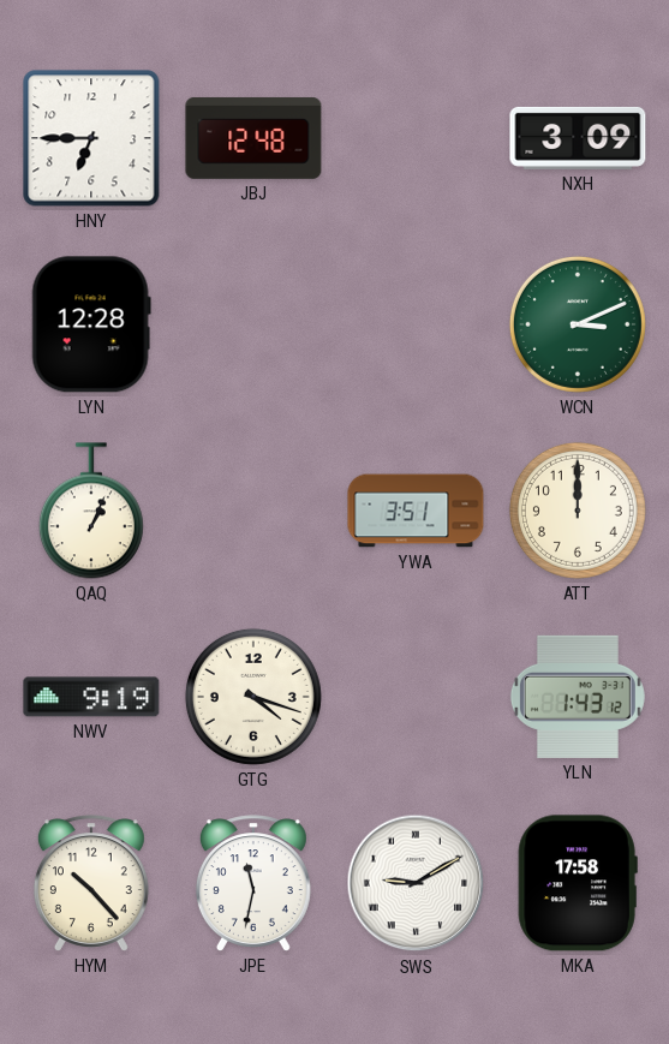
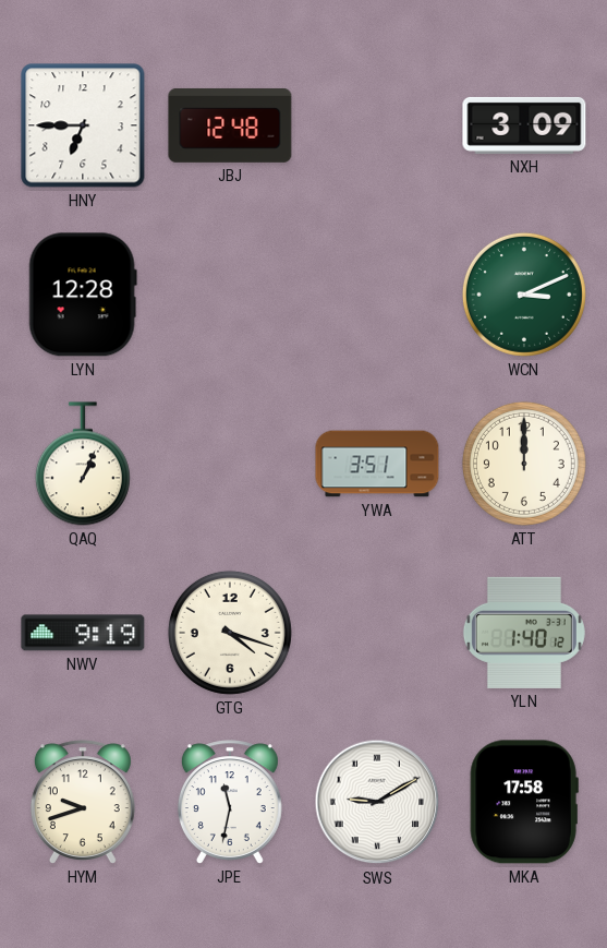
YLN: 1:43 -> 1:40
HYM: 10:23 -> 9:42
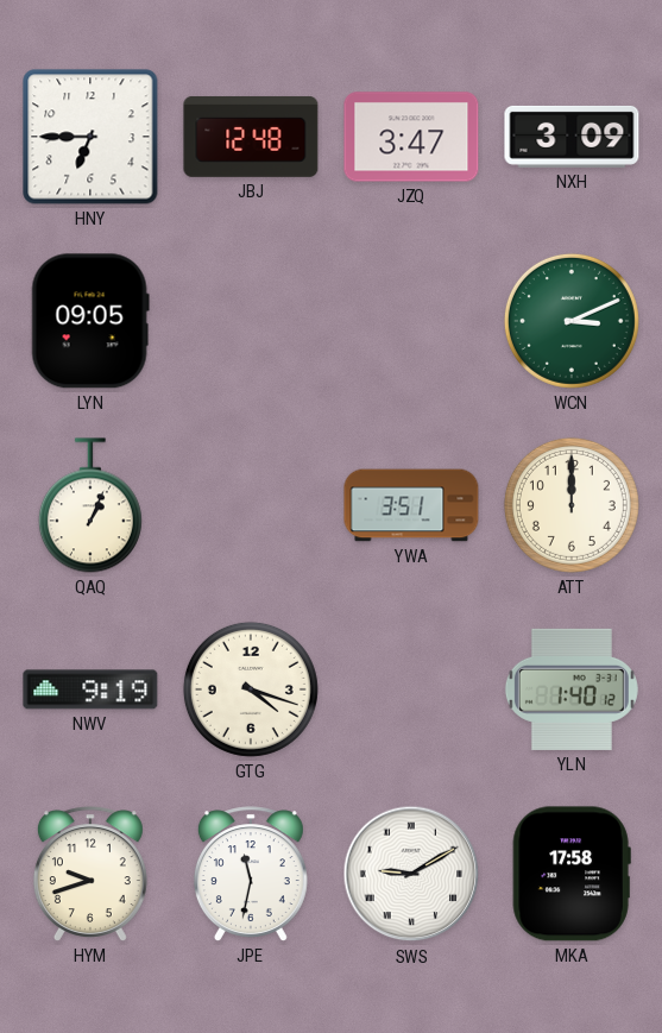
JZQ: none -> 3:47
LYN: 12:28 -> 09:05
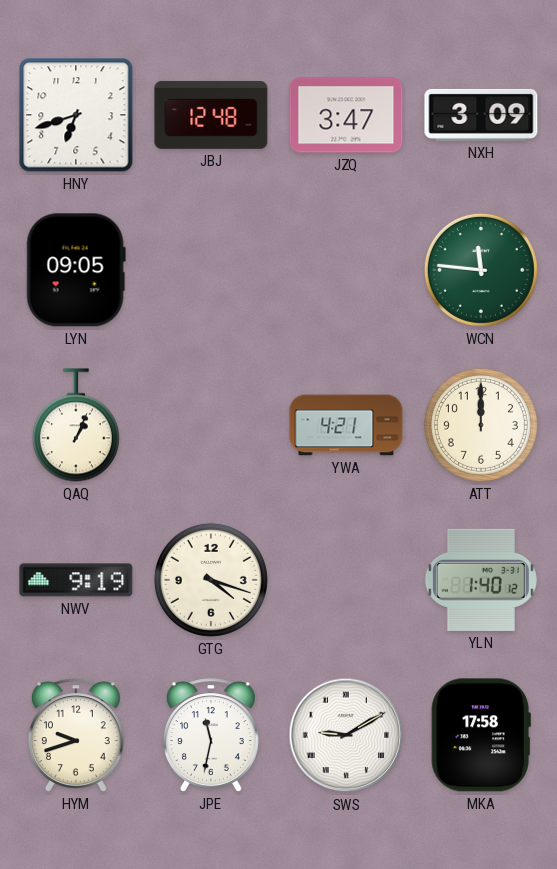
HNY: 6:45 -> 6:42
WCN: 3:11 -> 11:46
YWA: 3:51 -> 4:21
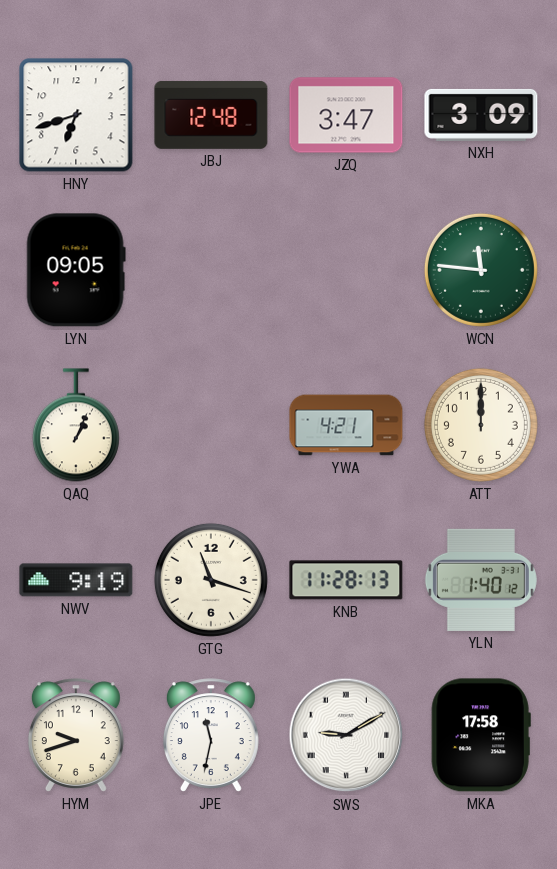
GTG: 4:18 -> 11:18
KNB: none -> 11:28
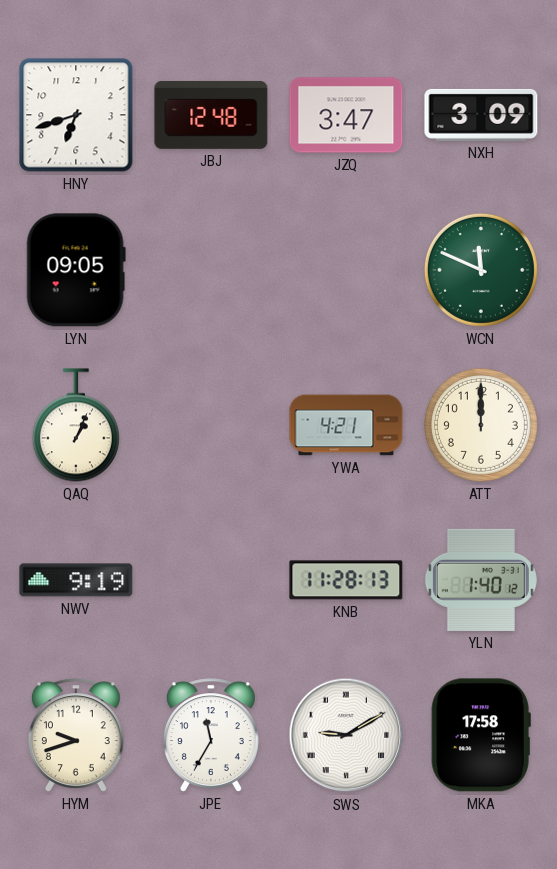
WCN: 11:46 -> 11:49
GTG: 11:18 -> none
JPE: 11:32 -> 11:35
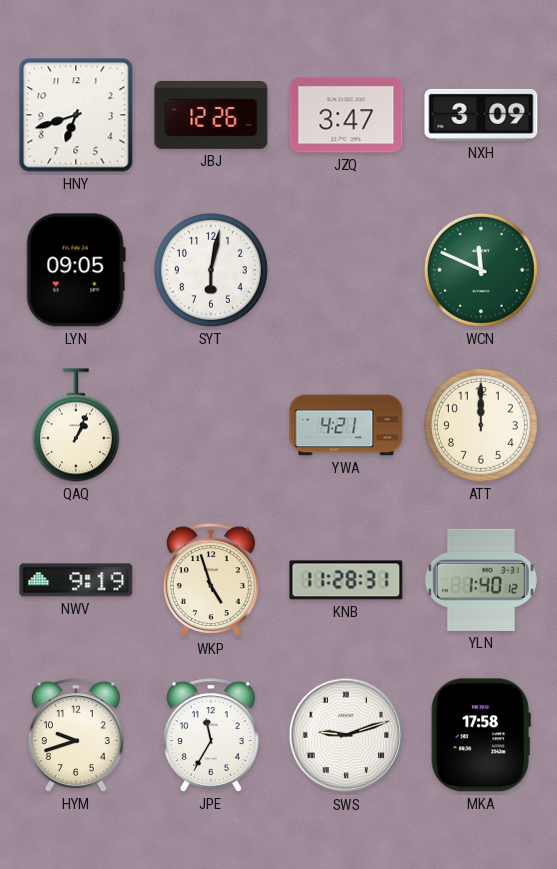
JBJ: 12:48 -> 12:26
SYT: none -> 6:02
WKP: none -> 4:57
KNB: 11:28:13 -> 11:28:31
SWS: 9:10 -> 9:12
